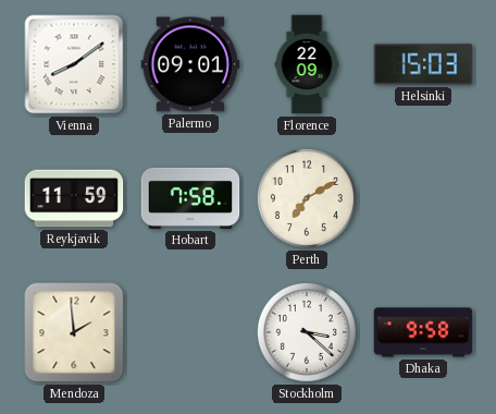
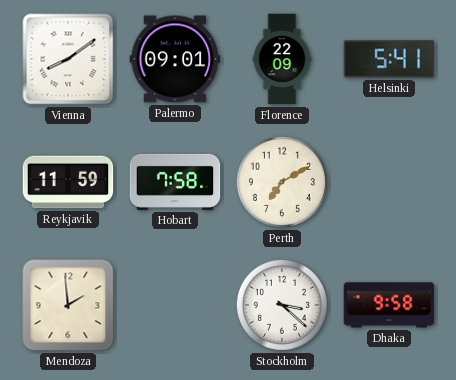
Helsinki: 15:03 -> 5:41
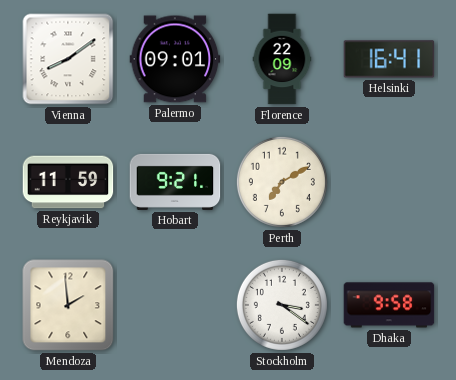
Helsinki: 5:41 -> 16:41
Hobart: 7:58 -> 9:21
Stockholm: 3:22 -> 3:21
